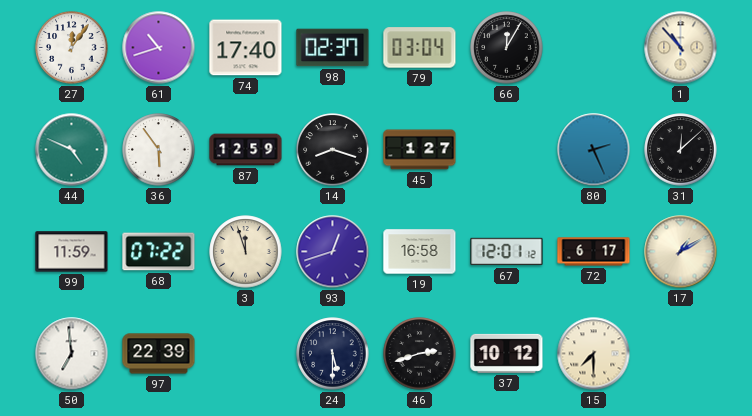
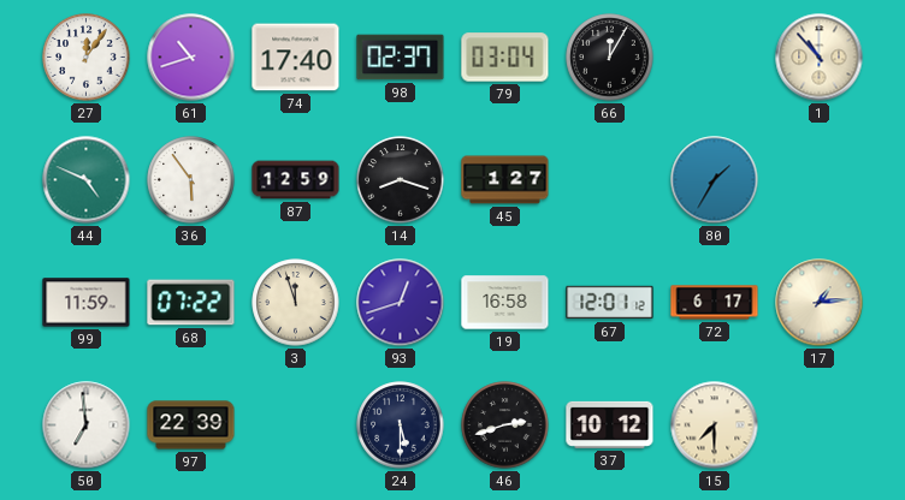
80: 2:26 -> 1:35
31: 12:08 -> none
17: 1:10 -> 1:14
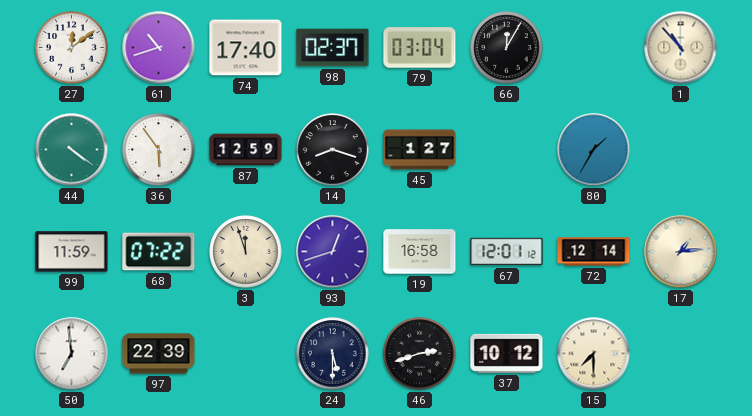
27: 12:06 -> 12:09
44: 4:49 -> 4:21
72: 6:17 -> 12:14
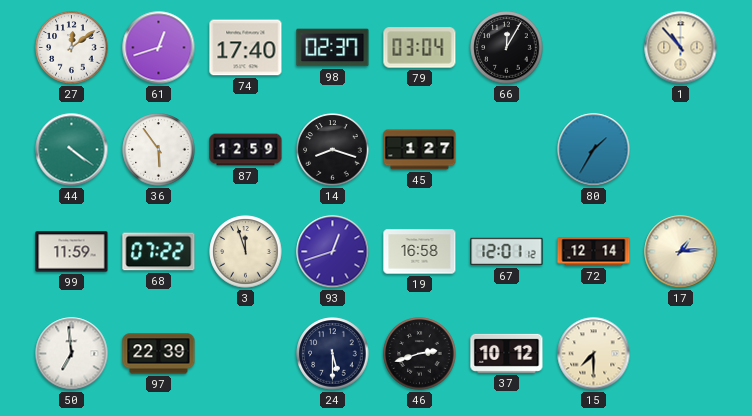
61: 10:42 -> 12:42
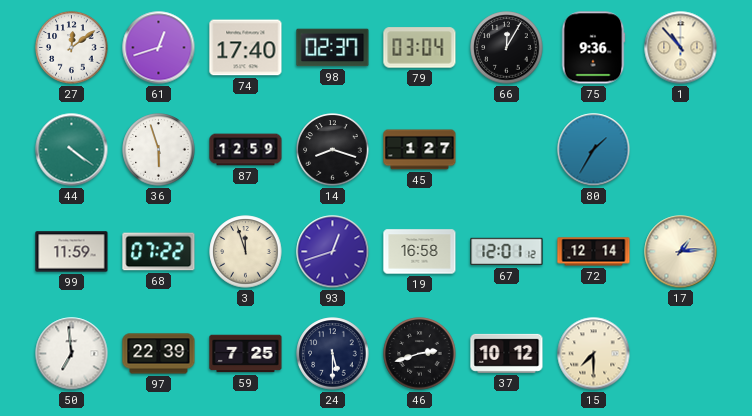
75: none -> 9:36
36: 5:54 -> 5:57
59: none -> 7:25
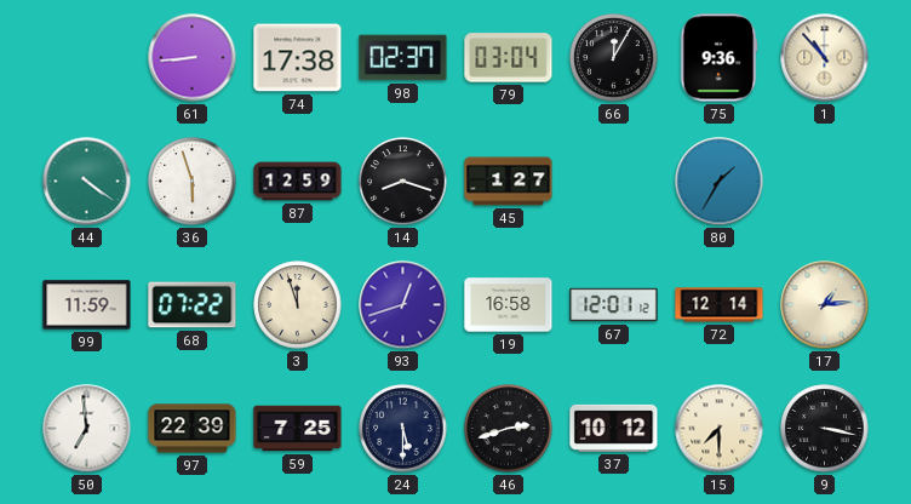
27: 12:09 -> none
61: 12:42 -> 8:44
74: 17:40 -> 17:38
9: none -> 3:17
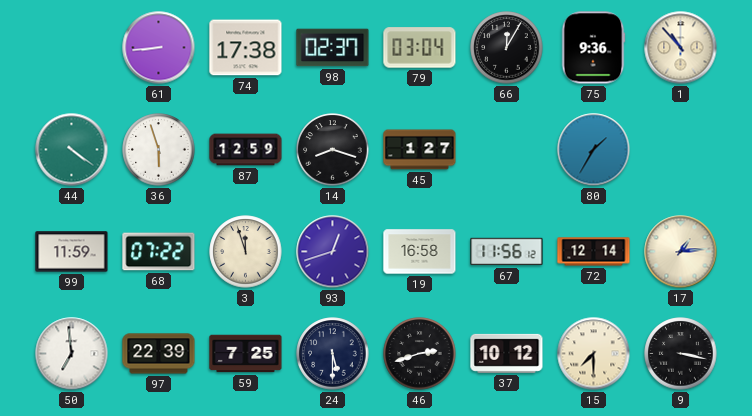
67: 12:01 -> 11:56
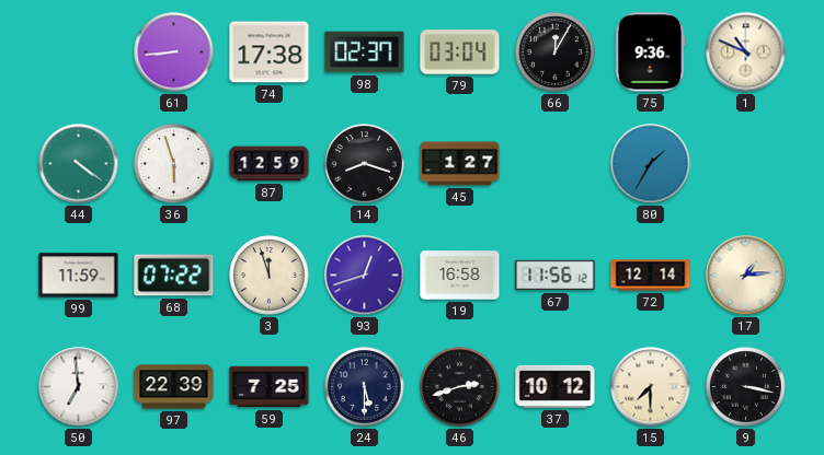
1: 10:53 -> 10:49
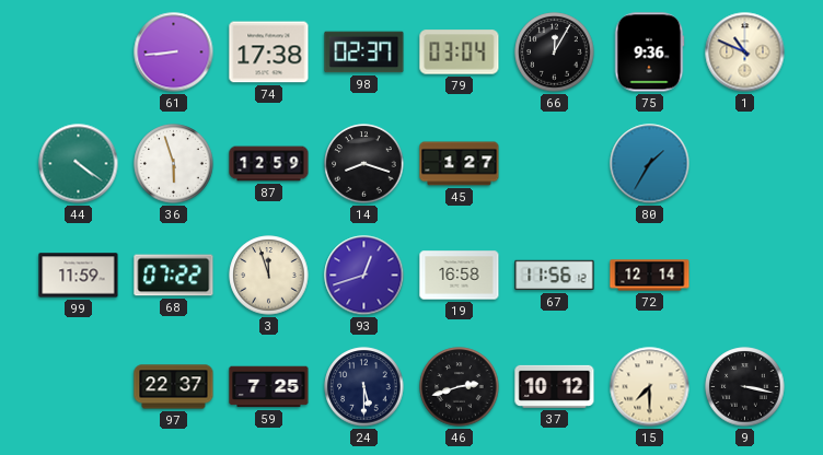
17: 1:14 -> none
50: 6:59 -> none
97: 22:39 -> 22:37
